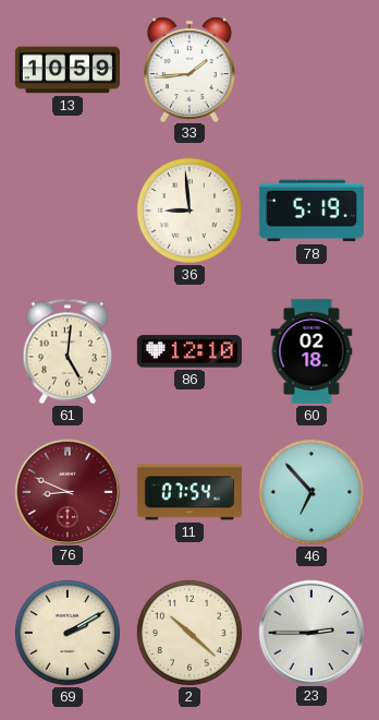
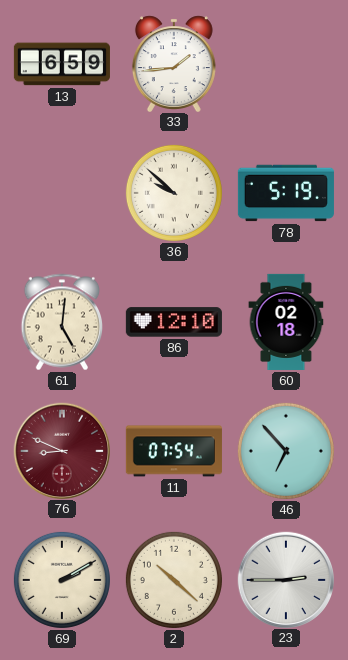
13: 10:59 -> 6:59
36: 8:59 -> 9:52
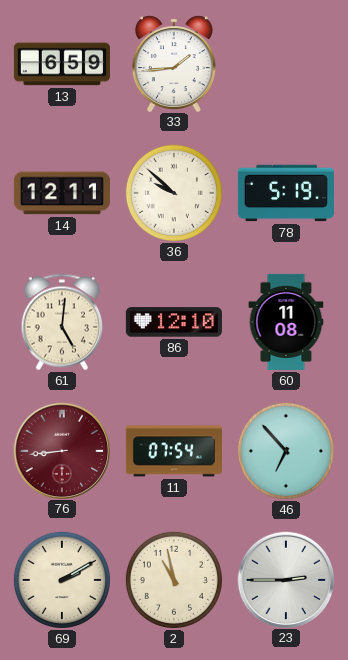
14: none -> 12:11
60: 02:18 -> 11:08
76: 8:49 -> 8:44
2: 10:22 -> 10:58
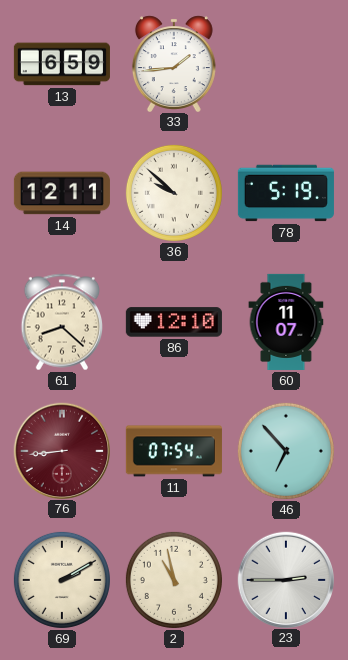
61: 5:01 -> 8:22
60: 11:08 -> 11:07
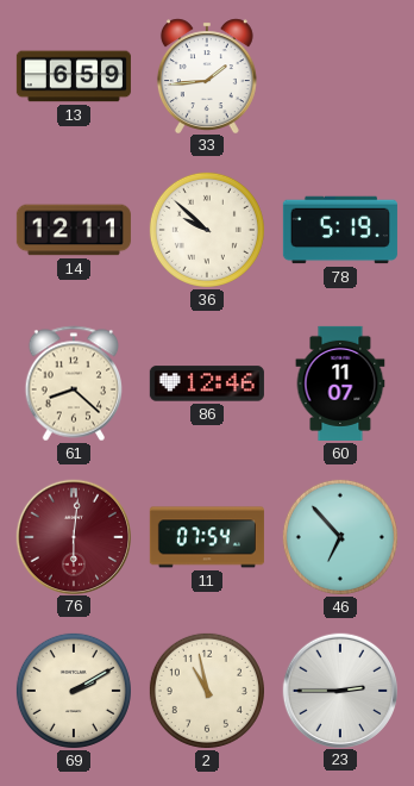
86: 12:10 -> 12:46
76: 8:44 -> 6:01
